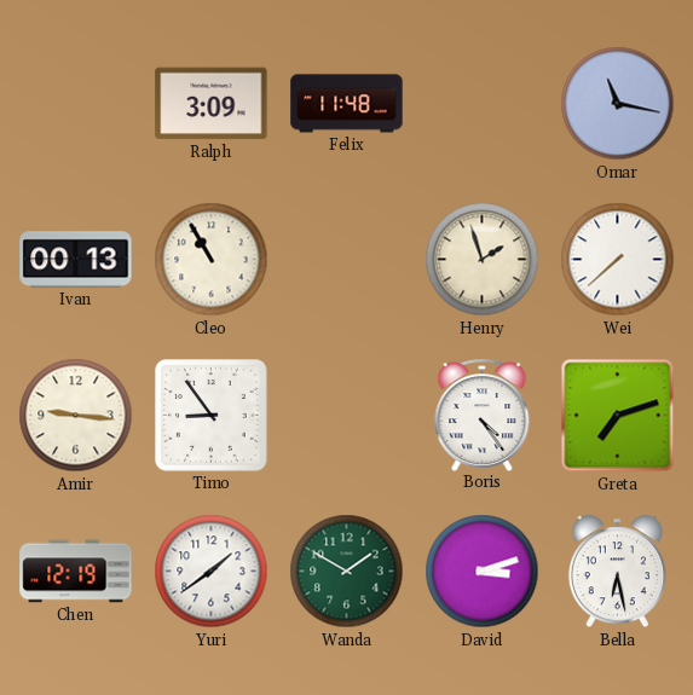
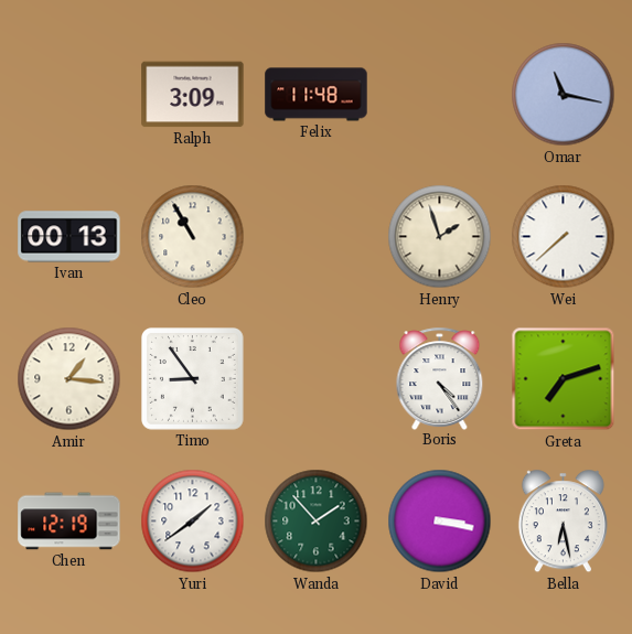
Amir: 9:16 -> 1:16
Wanda: 1:50 -> 1:53
David: 3:12 -> 3:17
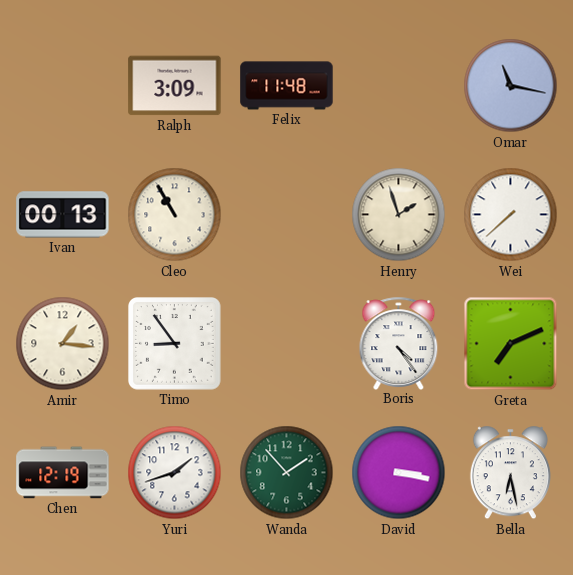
Greta: 7:12 -> 7:11
Yuri: 1:39 -> 1:42
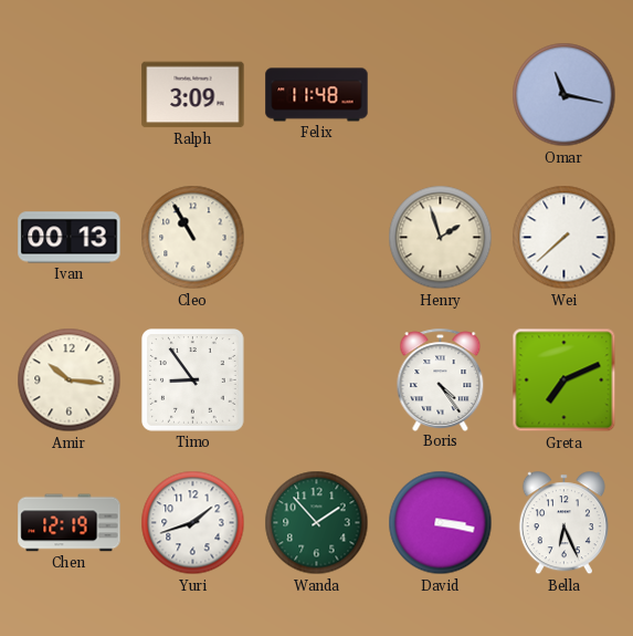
Amir: 1:16 -> 10:16
Bella: 6:28 -> 6:26
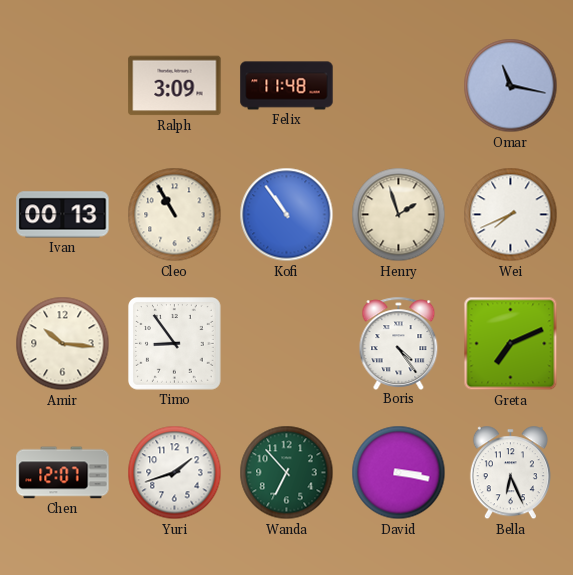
Kofi: none -> 10:54
Wei: 7:38 -> 7:41
Chen: 12:19 -> 12:07
Wanda: 1:53 -> 6:53
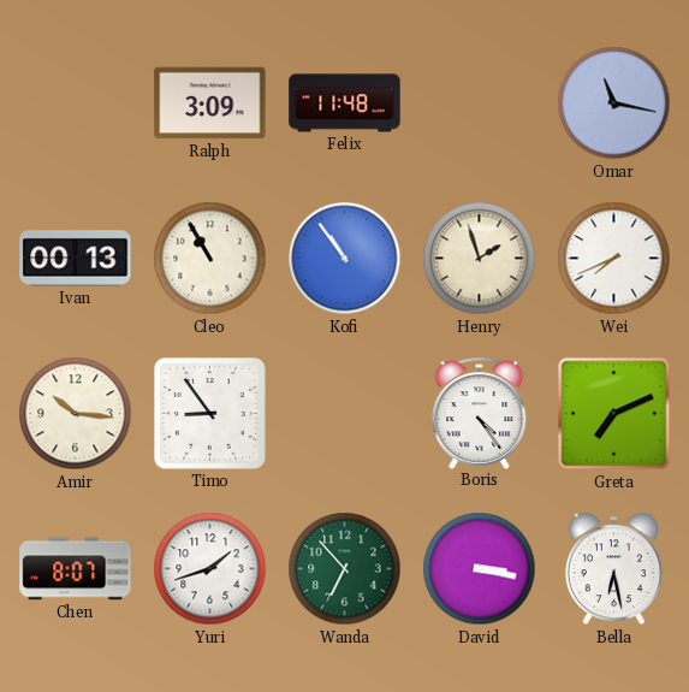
Chen: 12:07 -> 8:07
Bella: 6:26 -> 6:28
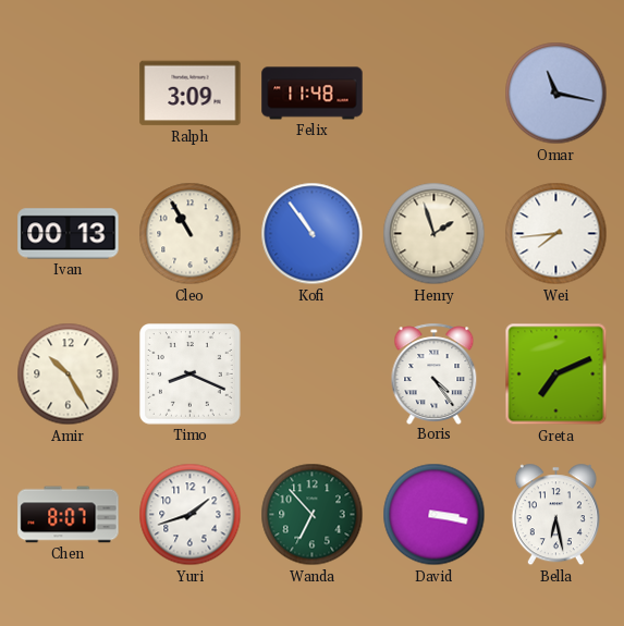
Wei: 7:41 -> 7:44
Amir: 10:16 -> 10:25
Timo: 8:54 -> 8:19
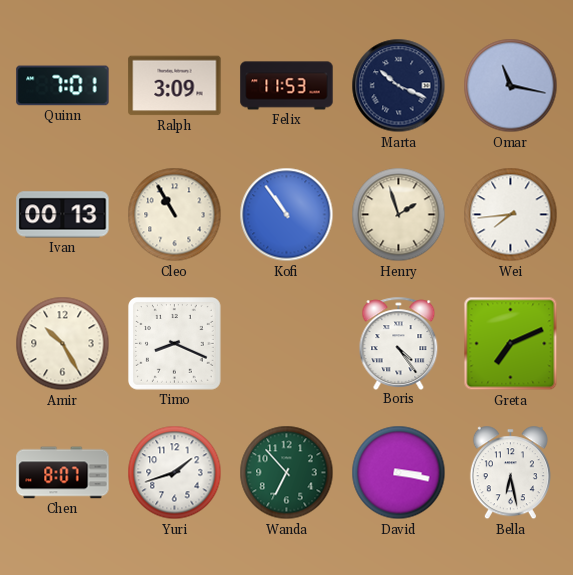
Quinn: none -> 7:01
Felix: 11:48 -> 11:53
Marta: none -> 10:19
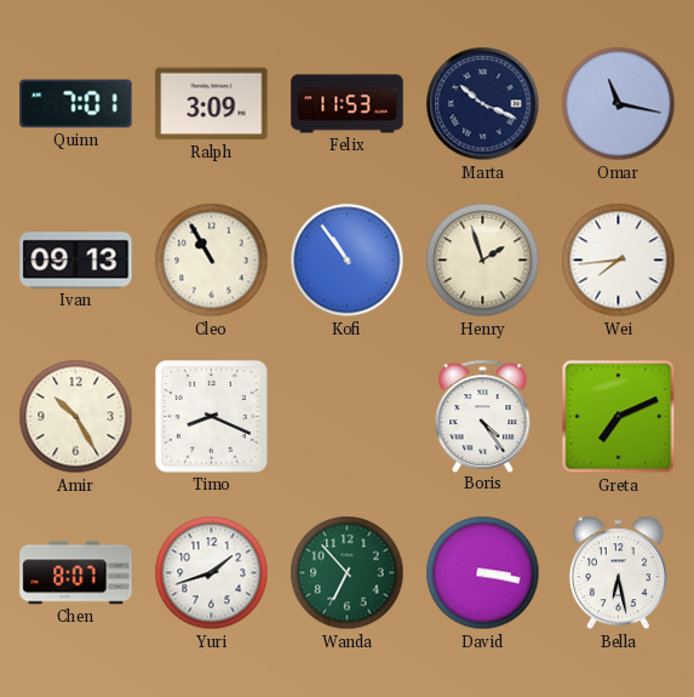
Ivan: 00:13 -> 09:13
